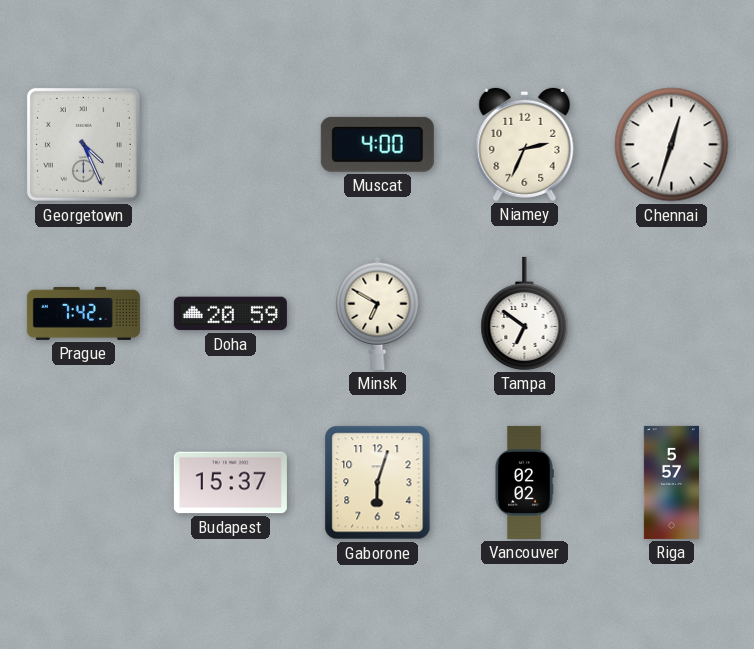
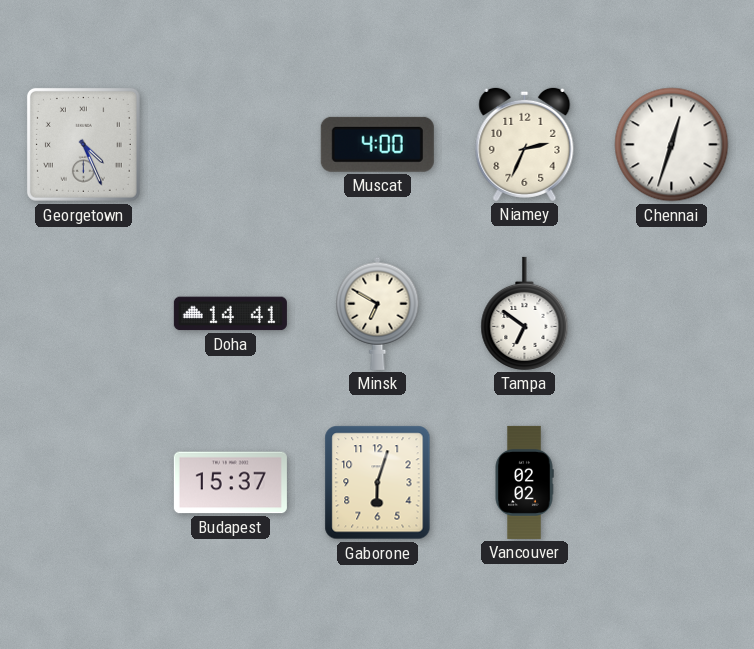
Prague: 7:42 -> none
Doha: 20:59 -> 14:41
Riga: 5:57 -> none
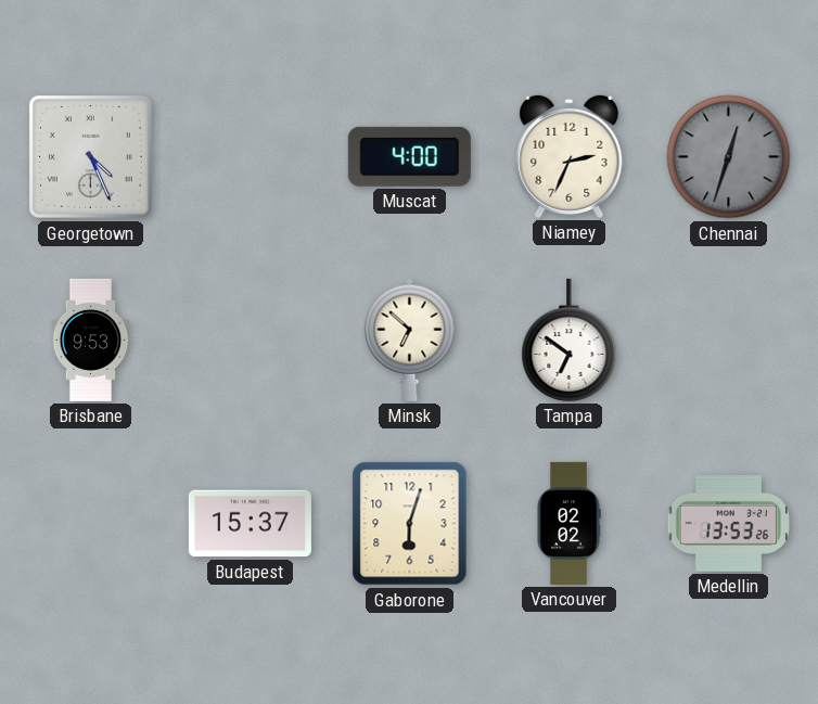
Chennai dial: white -> grey
Brisbane: none -> 9:53
Doha: 14:41 -> none
Minsk: 6:50 -> 6:52
Medellin: none -> 13:53
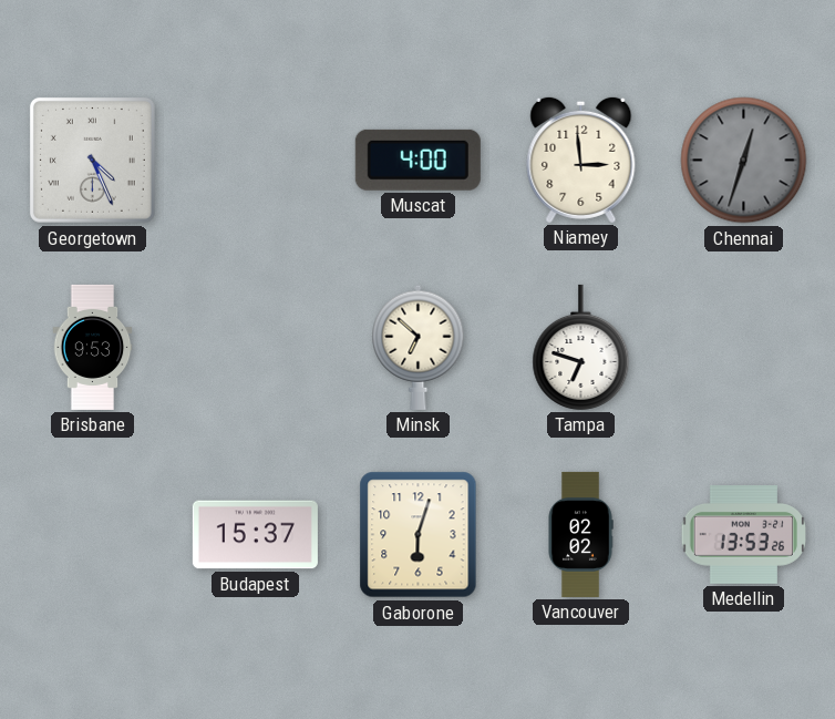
Niamey: 2:34 -> 2:59
Tampa: 6:51 -> 6:48
